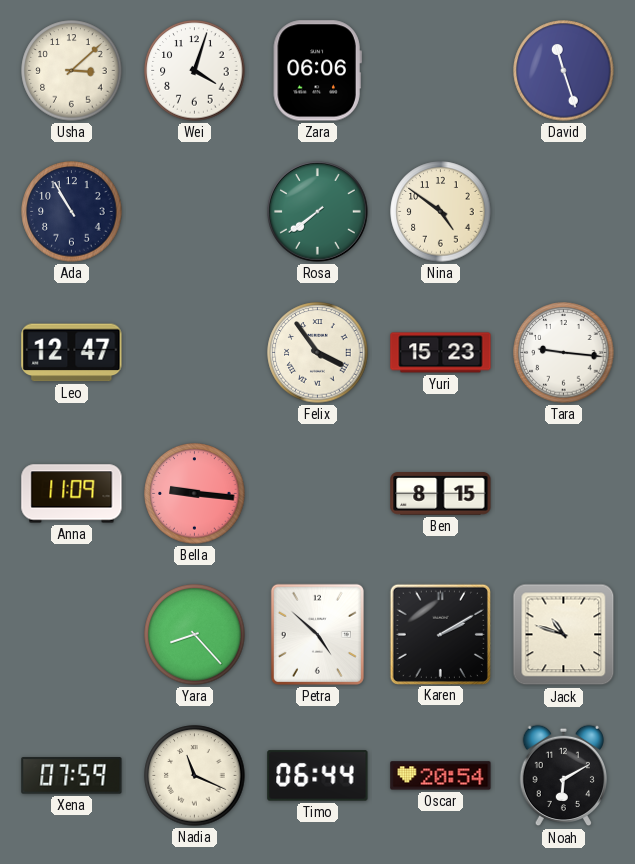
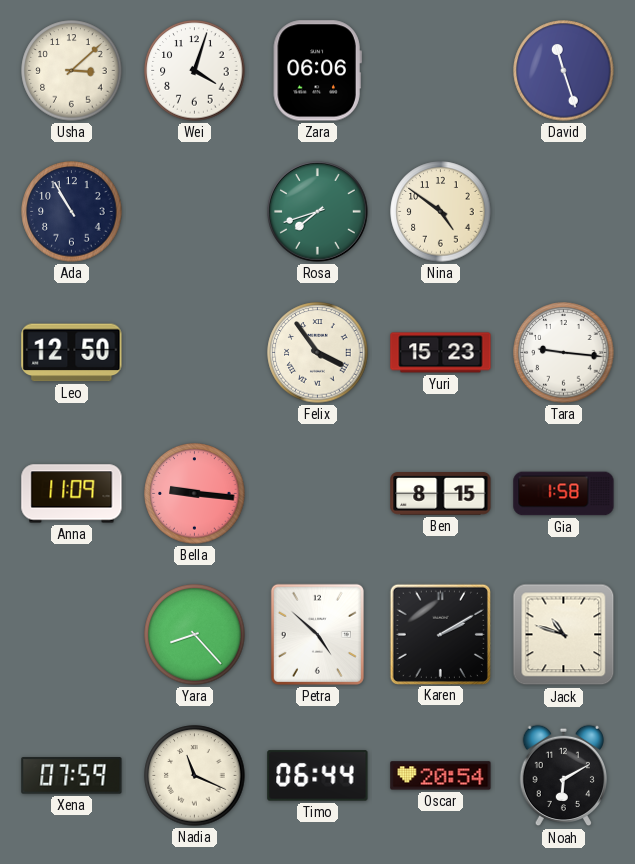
Rosa: 7:39 -> 7:42
Leo: 12:47 -> 12:50
Gia: none -> 1:58
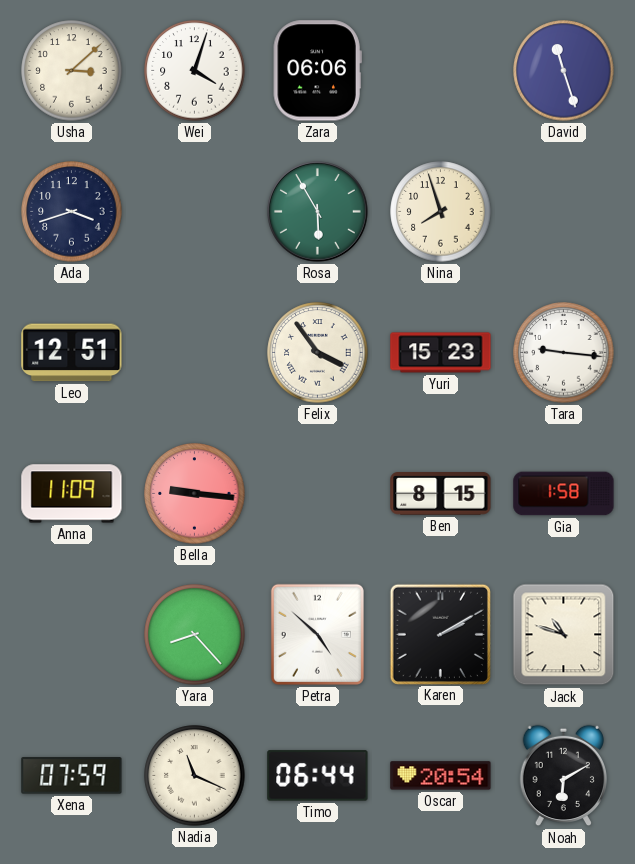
Ada: 10:55 -> 3:42
Rosa: 7:42 -> 5:55
Nina: 4:51 -> 7:57
Leo: 12:50 -> 12:51
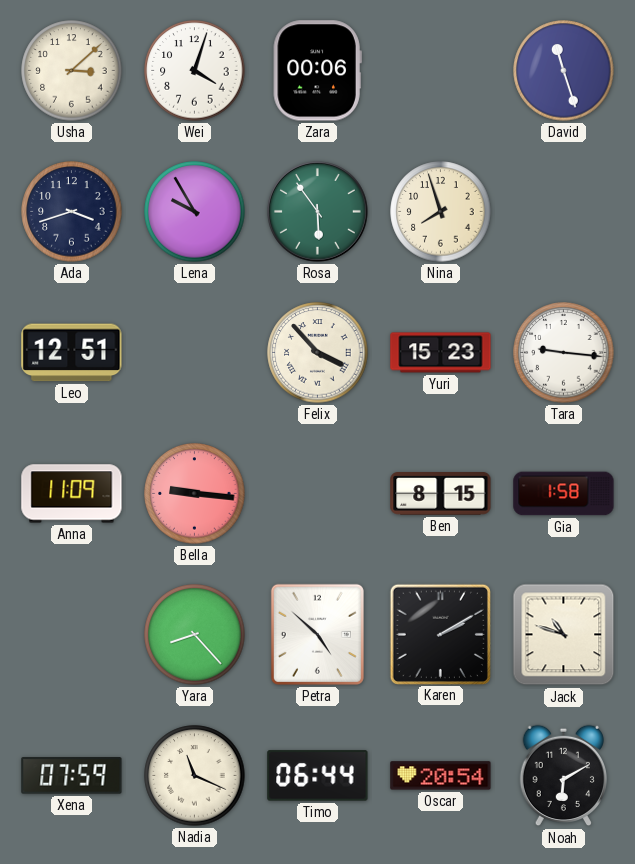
Zara: 06:06 -> 00:06
Lena: none -> 9:55
Rosa: 5:55 -> 5:54
Felix: 3:54 -> 3:53
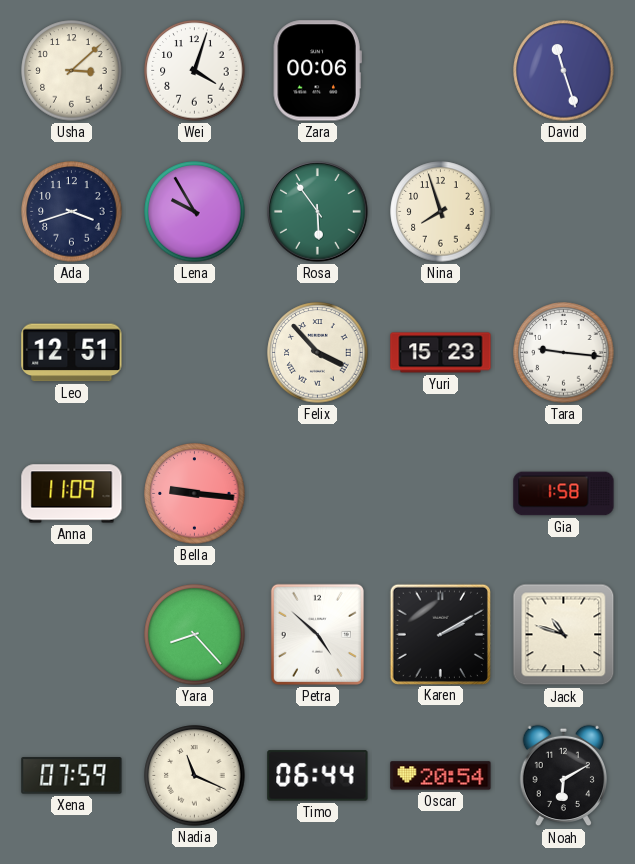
Ben: 8:15 -> none
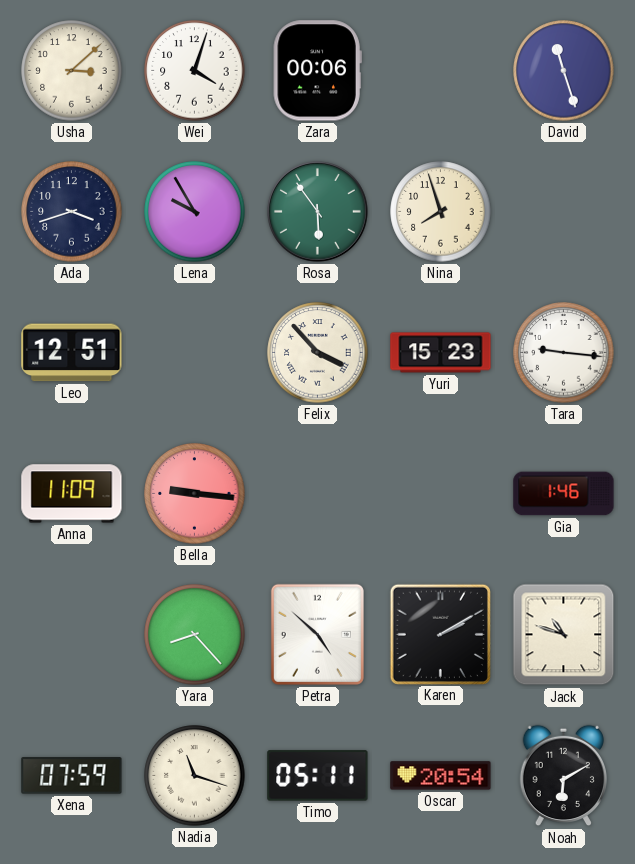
Gia: 1:58 -> 1:46
Nadia: 11:19 -> 11:18
Timo: 06:44 -> 05:11
